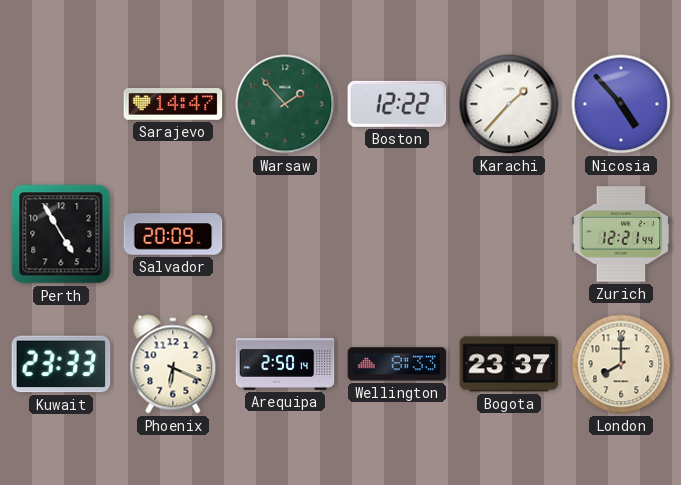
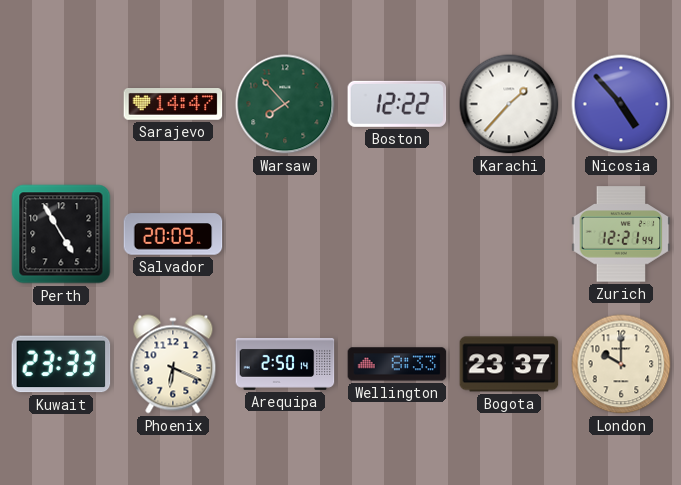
Warsaw: 1:53 -> 7:53
London: 8:00 -> 10:00
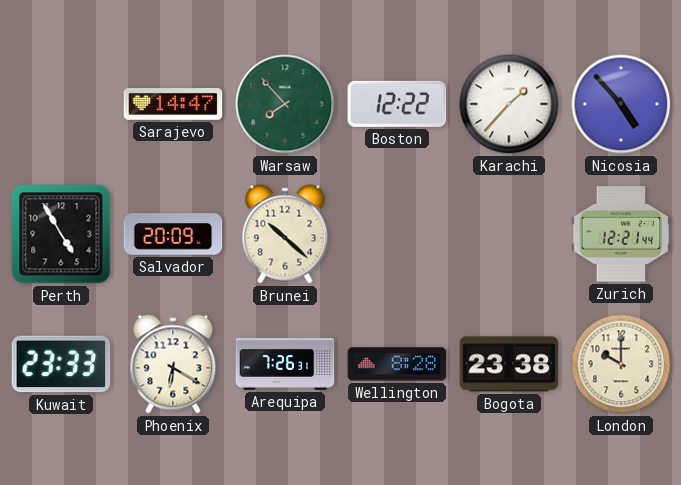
Brunei: none -> 10:22
Phoenix: 6:19 -> 6:20
Arequipa: 2:50 -> 7:26
Wellington: 8:33 -> 8:28
Bogota: 23:37 -> 23:38
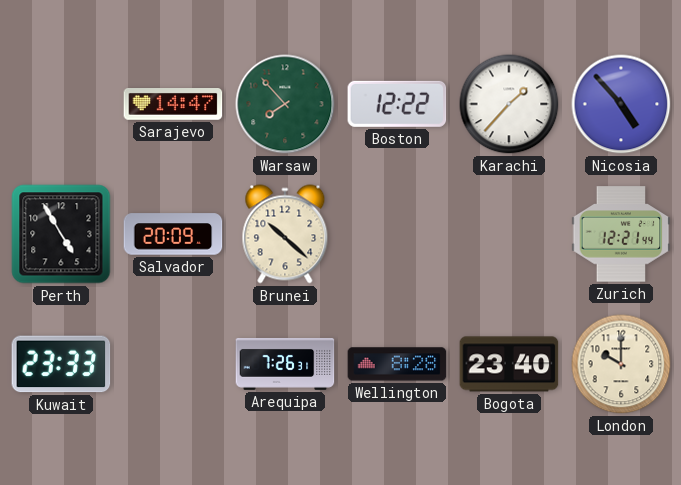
Phoenix: 6:20 -> none
Bogota: 23:38 -> 23:40
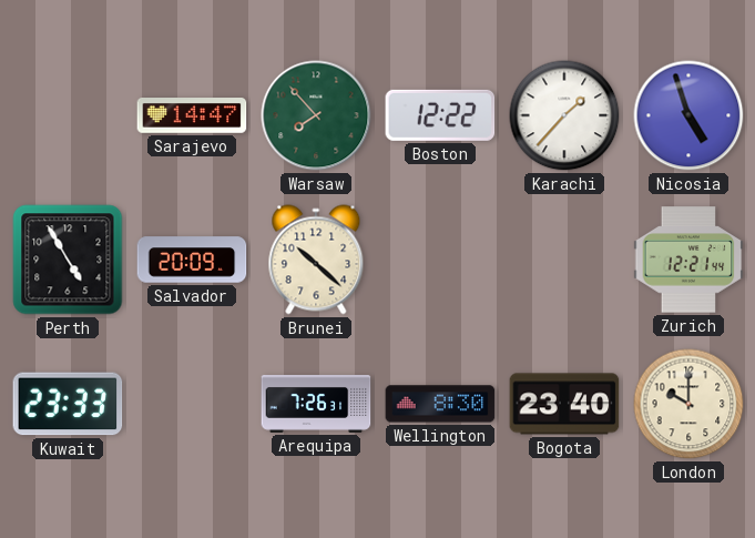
Nicosia: 4:53 -> 4:57
Wellington: 8:28 -> 8:30
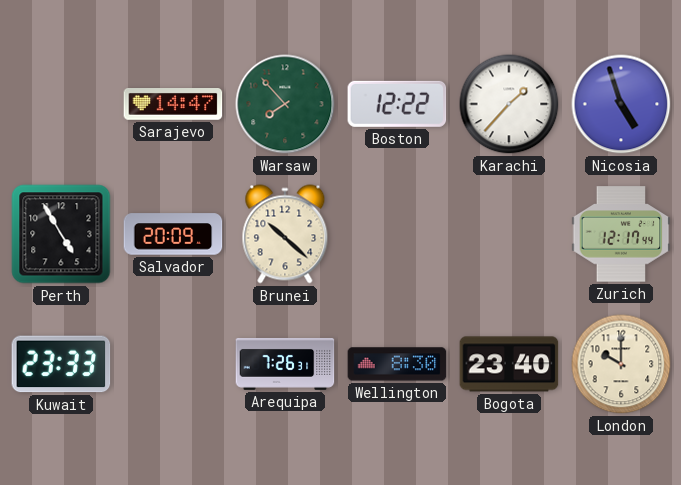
Zurich: 12:21 -> 12:17
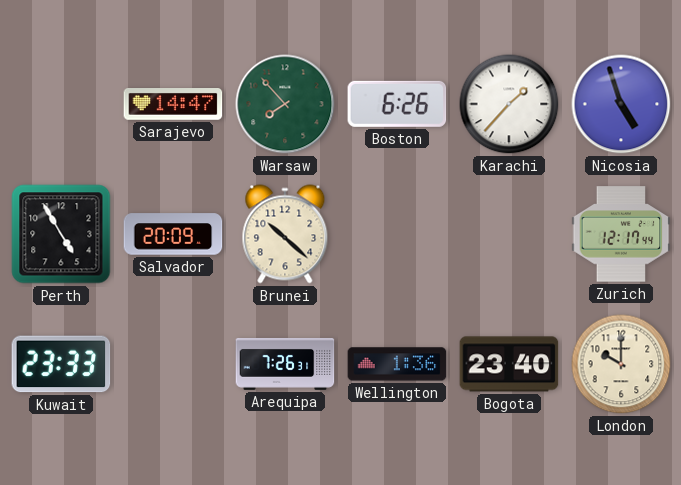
Boston: 12:22 -> 6:26
Wellington: 8:30 -> 1:36
